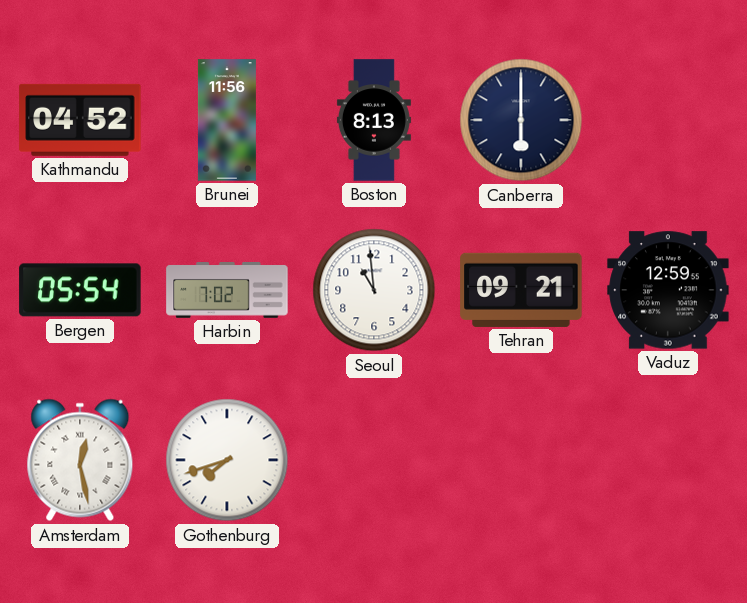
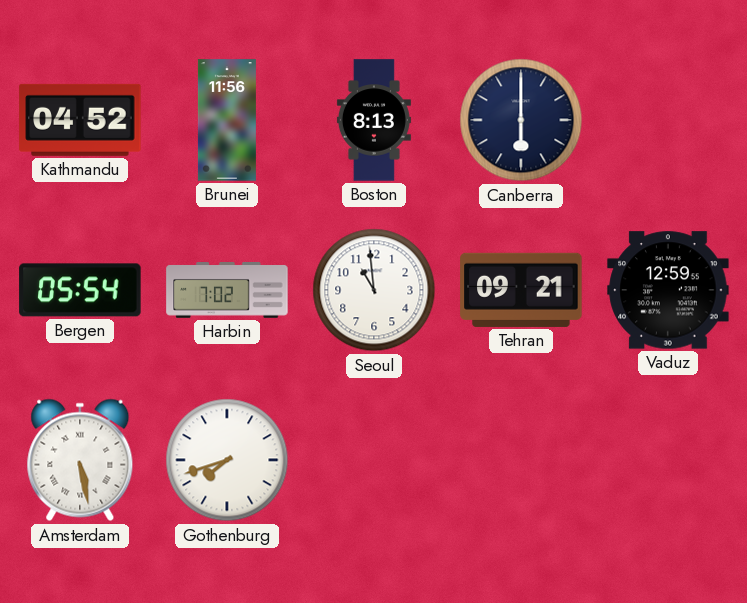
Amsterdam: 12:28 -> 5:28
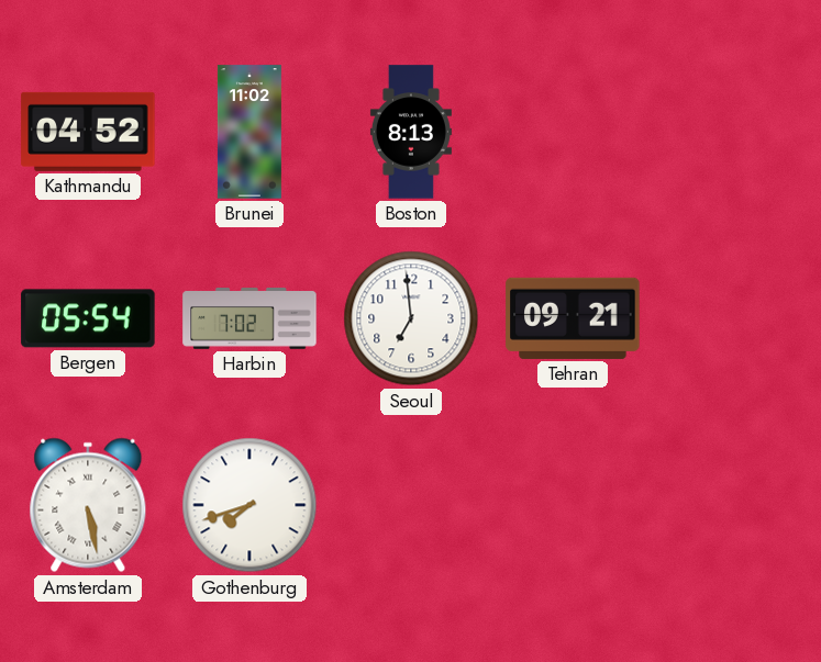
Brunei: 11:56 -> 11:02
Canberra: 6:00 -> none
Seoul: 10:59 -> 6:59
Vaduz: 12:59 -> none
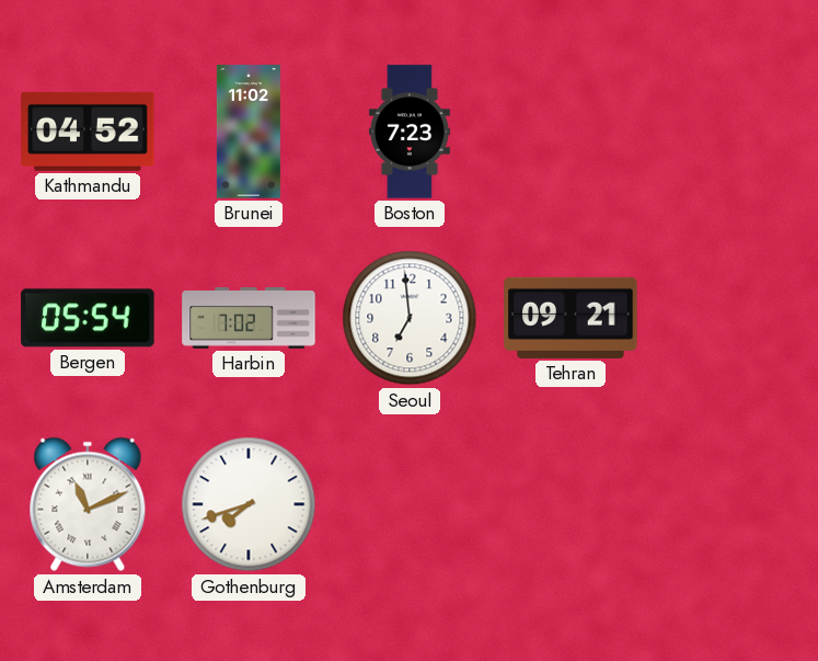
Boston: 8:13 -> 7:23
Amsterdam: 5:28 -> 11:11
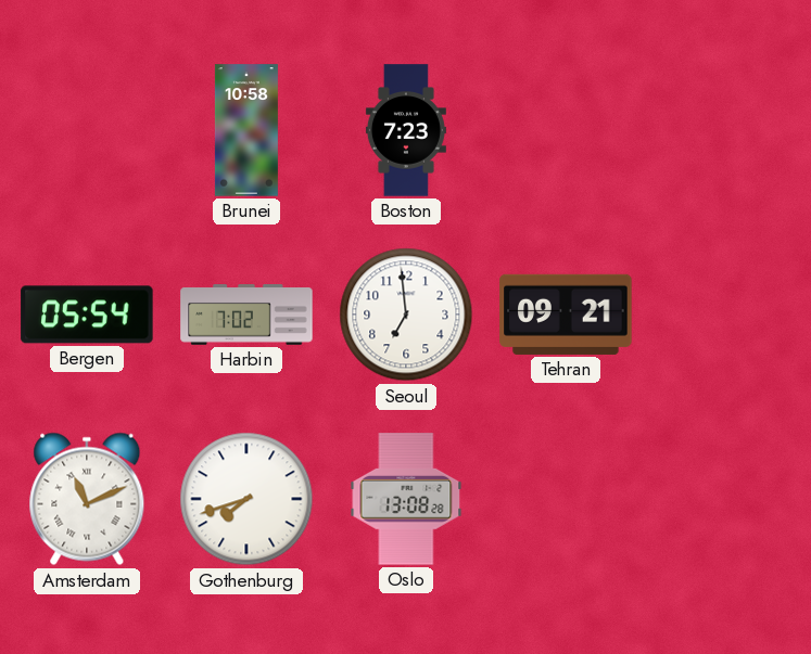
Kathmandu: 04:52 -> none
Brunei: 11:02 -> 10:58
Oslo: none -> 13:08
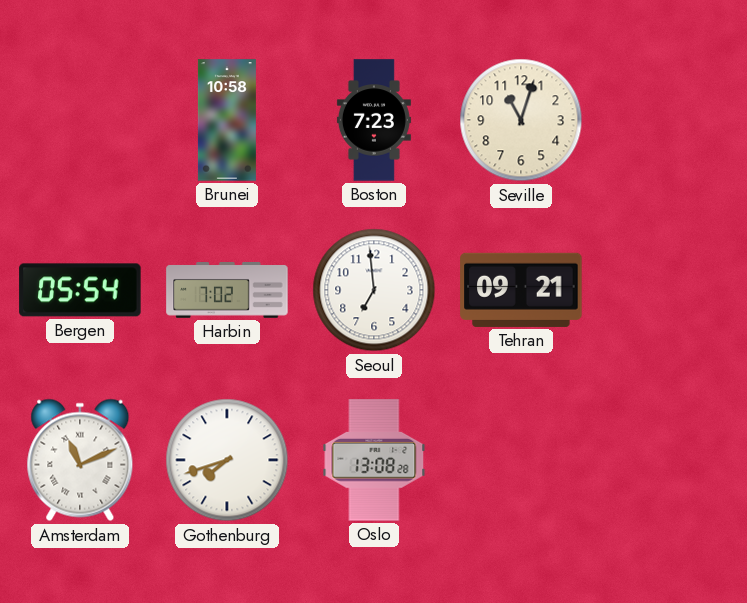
Seville: none -> 11:03
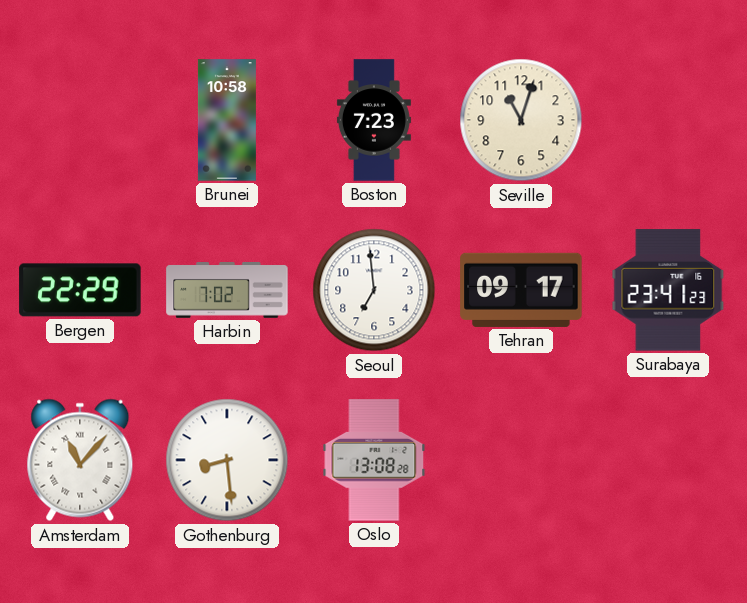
Bergen: 05:54 -> 22:29
Tehran: 09:21 -> 09:17
Surabaya: none -> 23:41
Amsterdam: 11:11 -> 11:07
Gothenburg: 7:42 -> 8:29
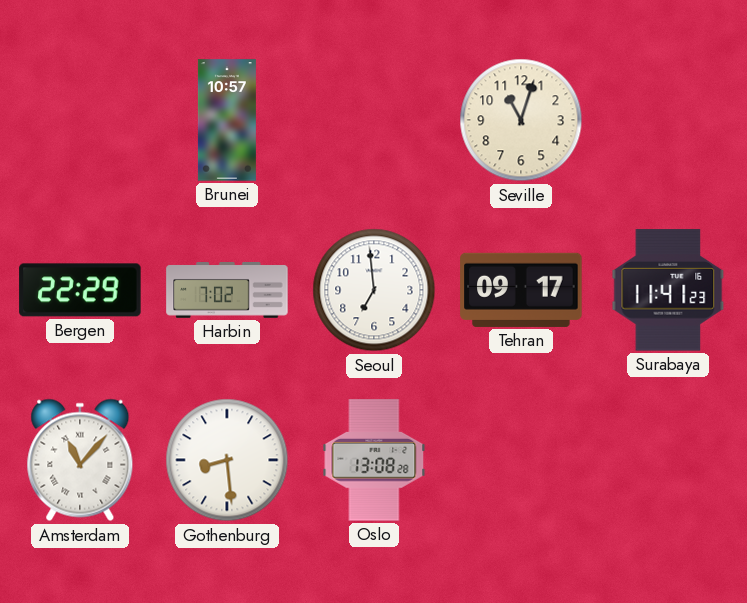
Brunei: 10:58 -> 10:57
Boston: 7:23 -> none
Surabaya: 23:41 -> 11:41
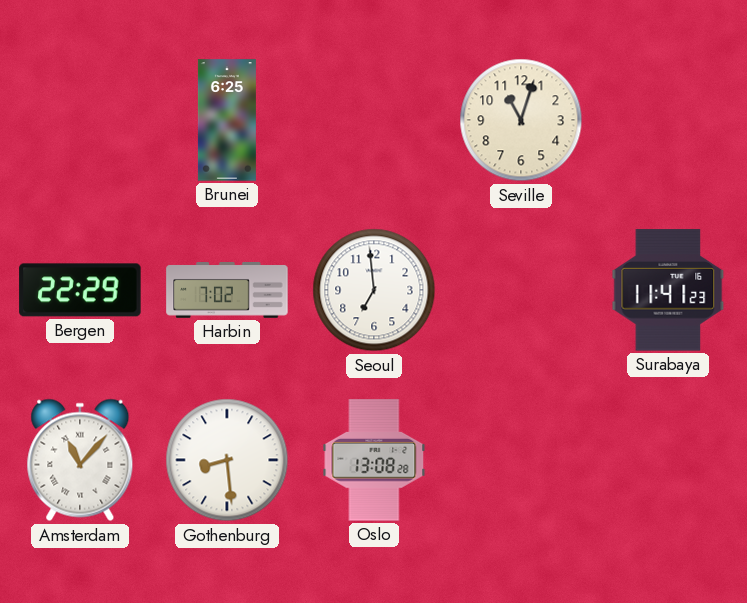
Brunei: 10:57 -> 6:25
Tehran: 09:17 -> none
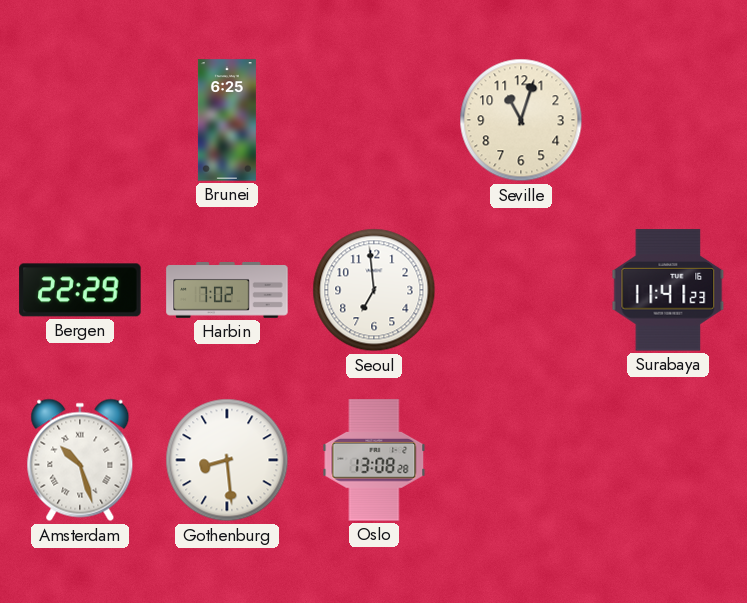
Amsterdam: 11:07 -> 10:27
